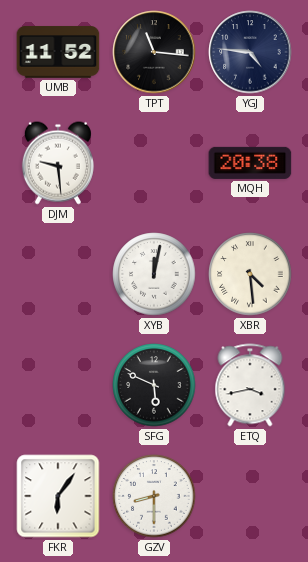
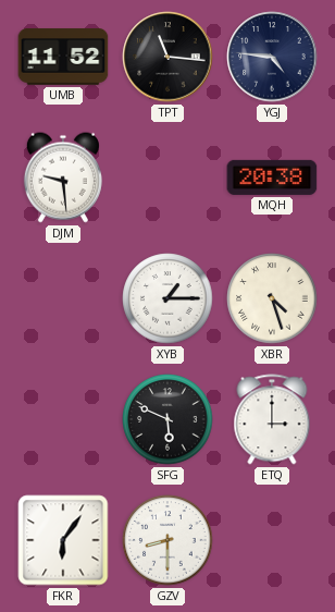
XYB: 12:02 -> 1:15
XBR: 4:29 -> 4:27
ETQ: 3:43 -> 3:00
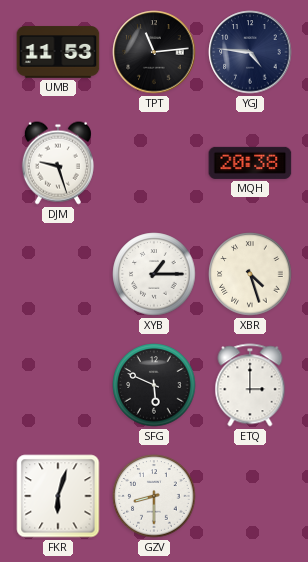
UMB: 11:52 -> 11:53
TPT: 11:16 -> 11:14
DJM: 9:29 -> 9:27
FKR: 6:06 -> 6:03
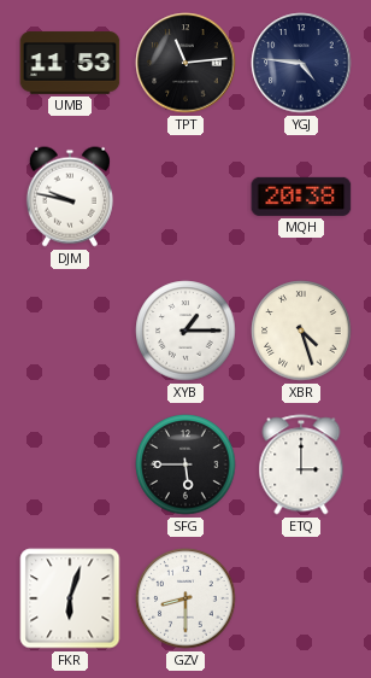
DJM: 9:27 -> 9:47
SFG: 5:49 -> 5:45
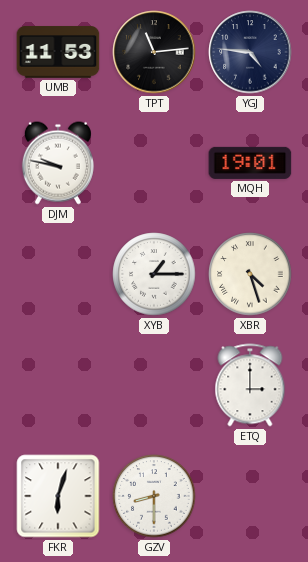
MQH: 20:38 -> 19:01
SFG: 5:45 -> none
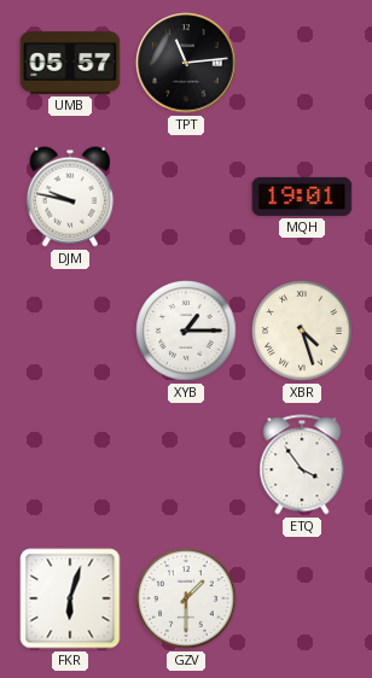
UMB: 11:53 -> 05:57
YGJ: 4:46 -> none
ETQ: 3:00 -> 3:54
GZV: 8:30 -> 1:30
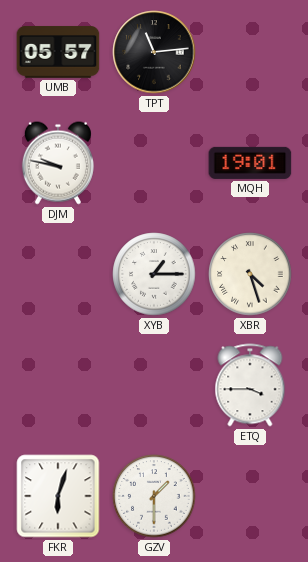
ETQ: 3:54 -> 3:45
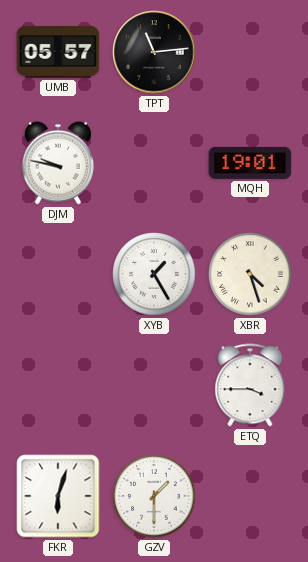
XYB: 1:15 -> 1:25
